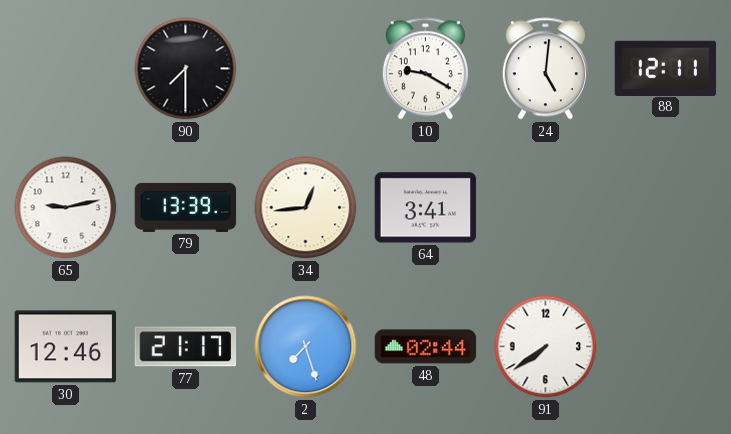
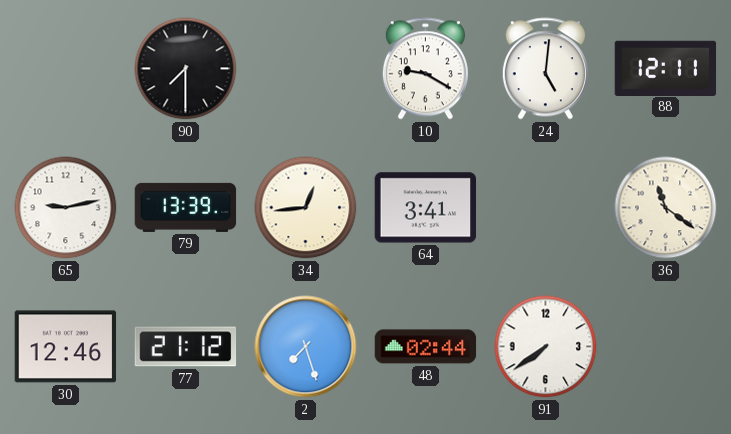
36: none -> 11:21
77: 21:17 -> 21:12
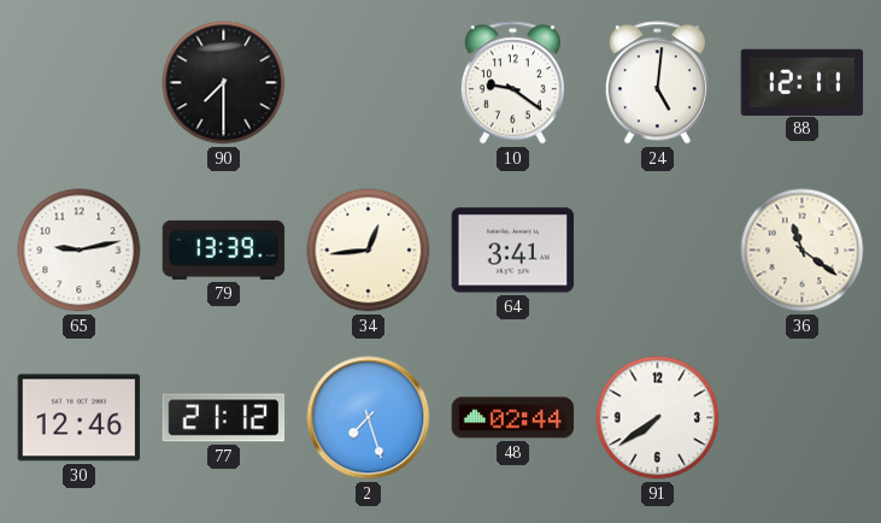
10: 9:20 -> 9:21
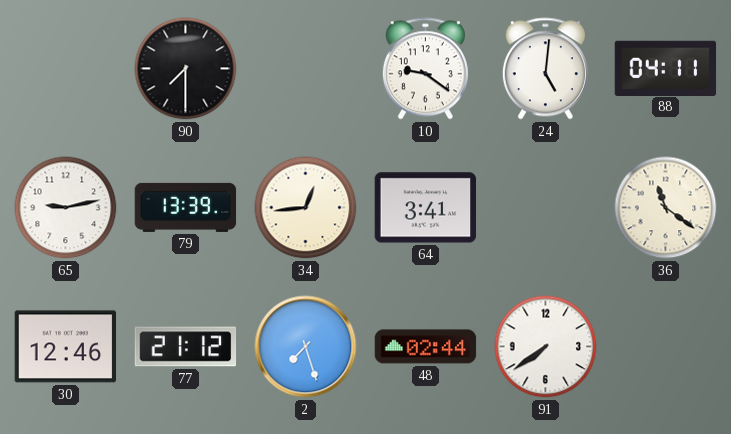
88: 12:11 -> 04:11
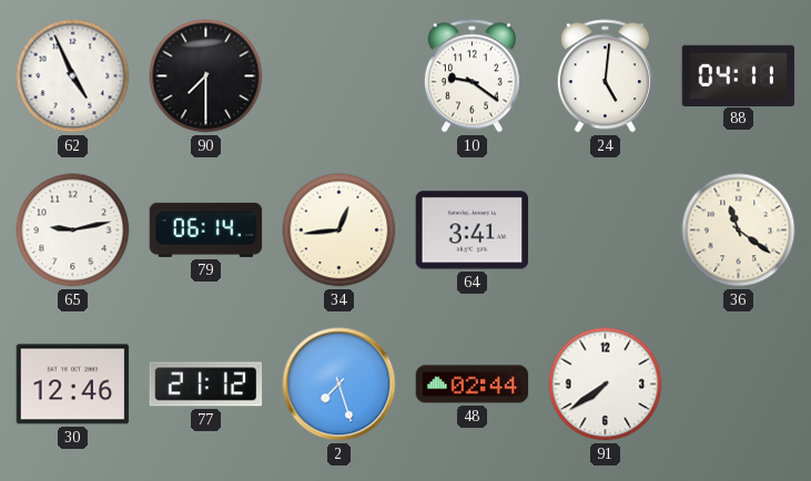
62: none -> 4:56
79: 13:39 -> 06:14
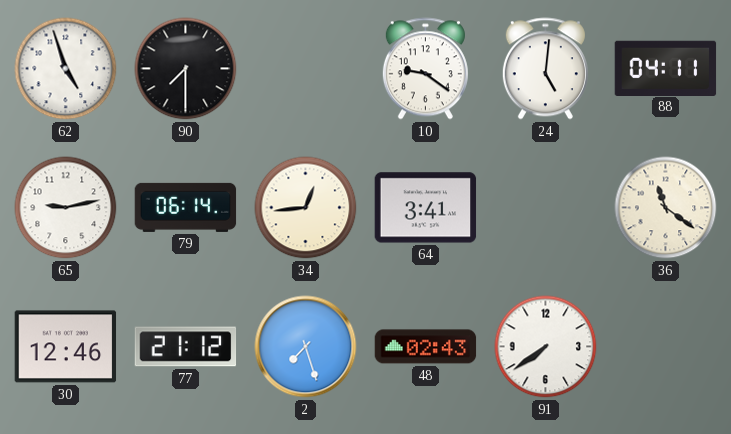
62: 4:56 -> 4:57
48: 02:44 -> 02:43
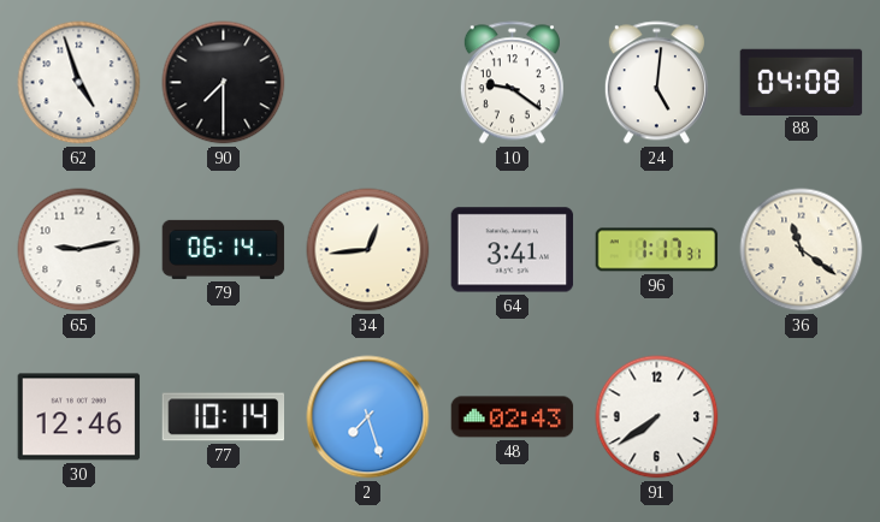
88: 04:11 -> 04:08
96: none -> 1:17
77: 21:12 -> 10:14
